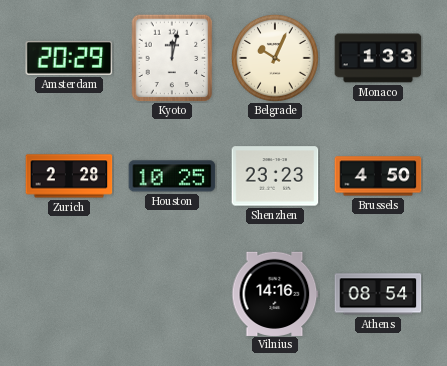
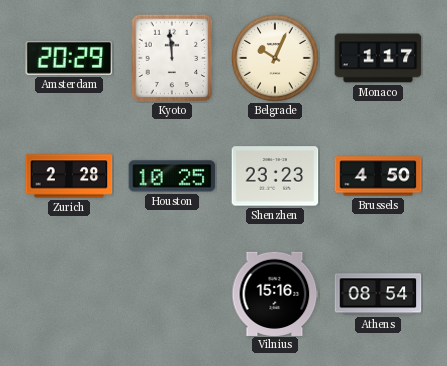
Kyoto: 12:02 -> 11:59
Monaco: 1:33 -> 1:17
Vilnius: 14:16 -> 15:16
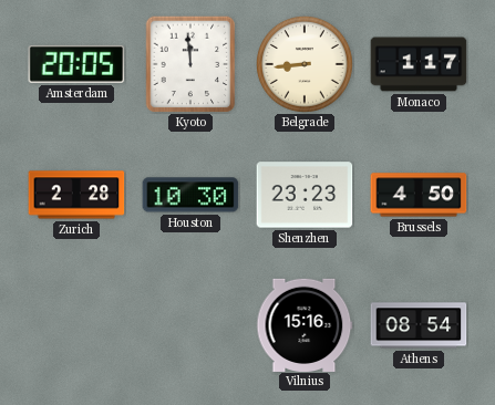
Amsterdam: 20:29 -> 20:05
Belgrade: 10:04 -> 8:44
Houston: 10:25 -> 10:30
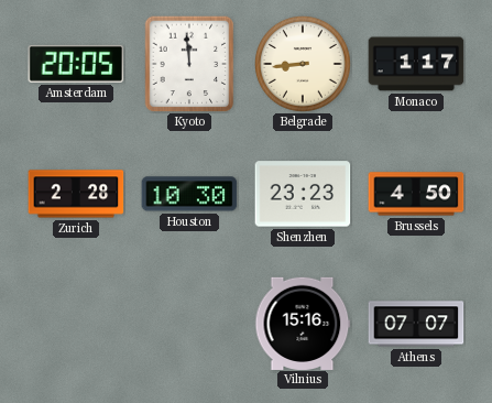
Athens: 08:54 -> 07:07
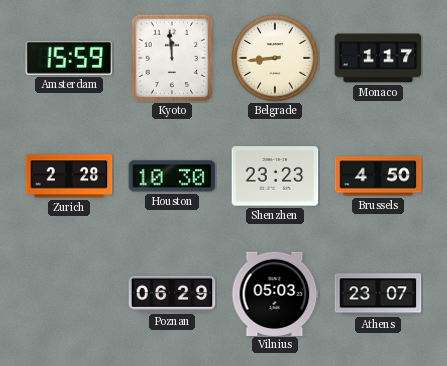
Amsterdam: 20:05 -> 15:59
Poznan: none -> 06:29
Vilnius: 15:16 -> 05:03
Athens: 07:07 -> 23:07
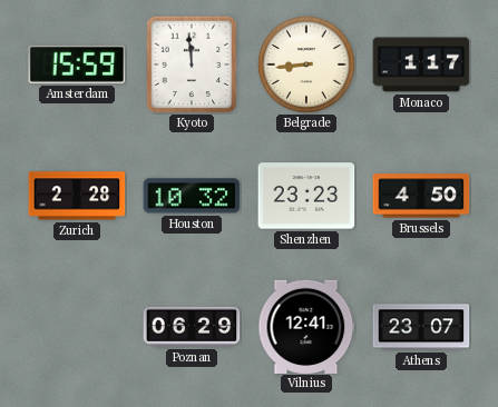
Houston: 10:30 -> 10:32
Vilnius: 05:03 -> 12:41
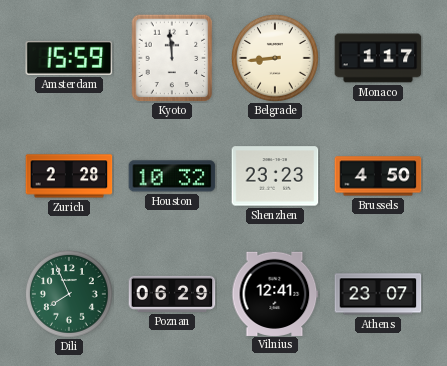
Dili: none -> 7:56
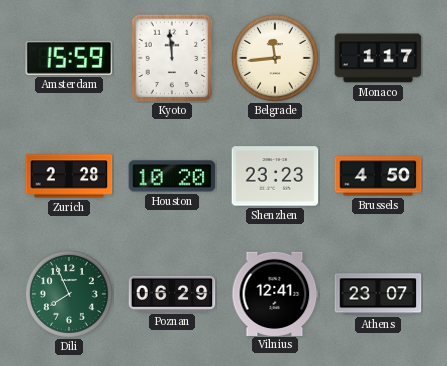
Belgrade: 8:44 -> 11:44
Houston: 10:32 -> 10:20
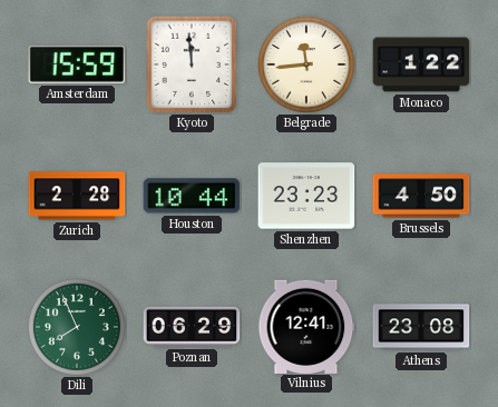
Monaco: 1:17 -> 1:22
Houston: 10:20 -> 10:44
Athens: 23:07 -> 23:08
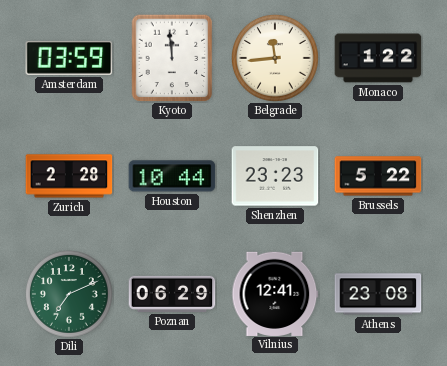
Amsterdam: 15:59 -> 03:59
Brussels: 4:50 -> 5:22
Dili: 7:56 -> 7:11
